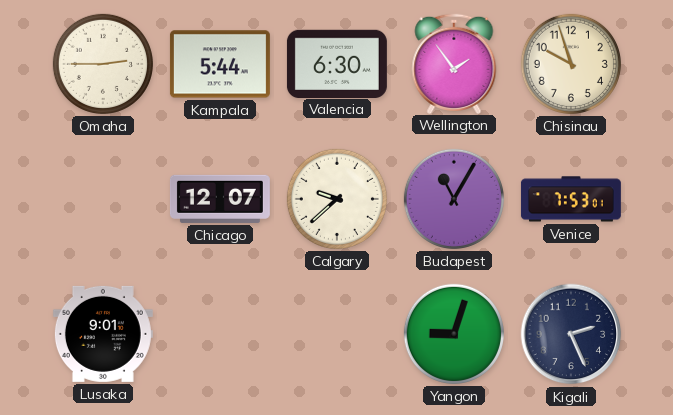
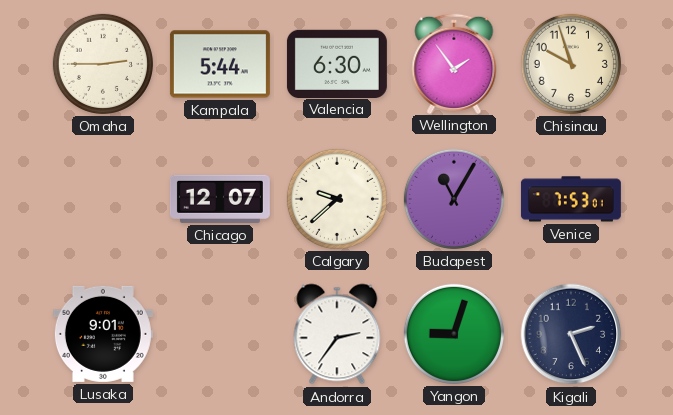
Andorra: none -> 2:36
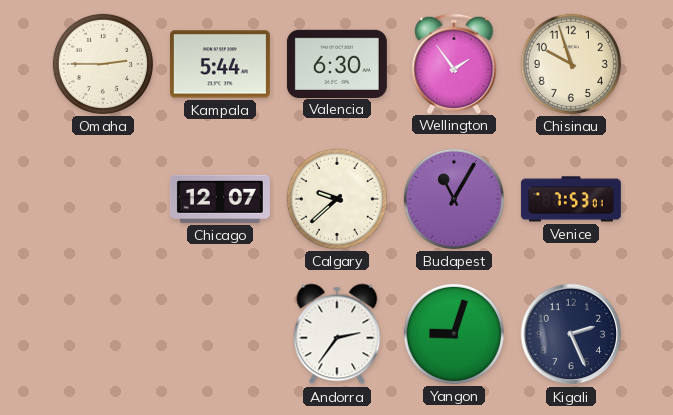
Lusaka: 9:01 -> none
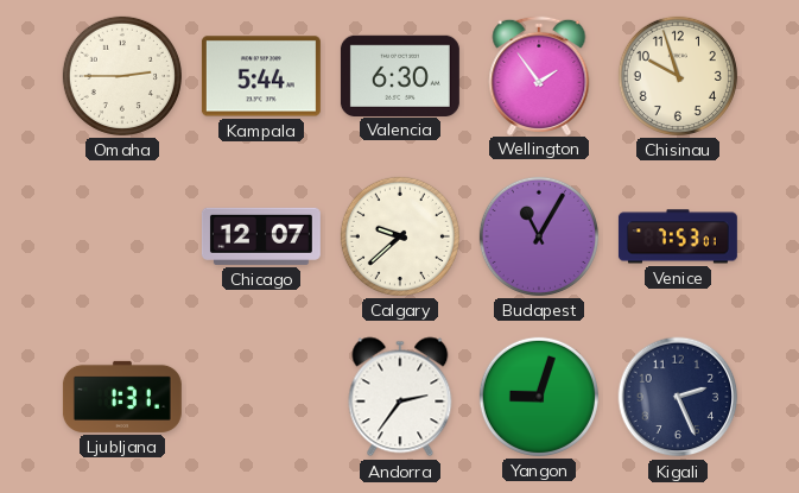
Ljubljana: none -> 1:31
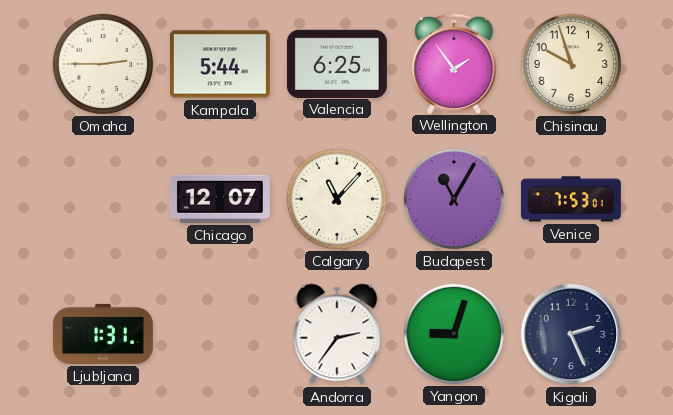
Valencia: 6:30 -> 6:25
Calgary: 9:38 -> 11:07
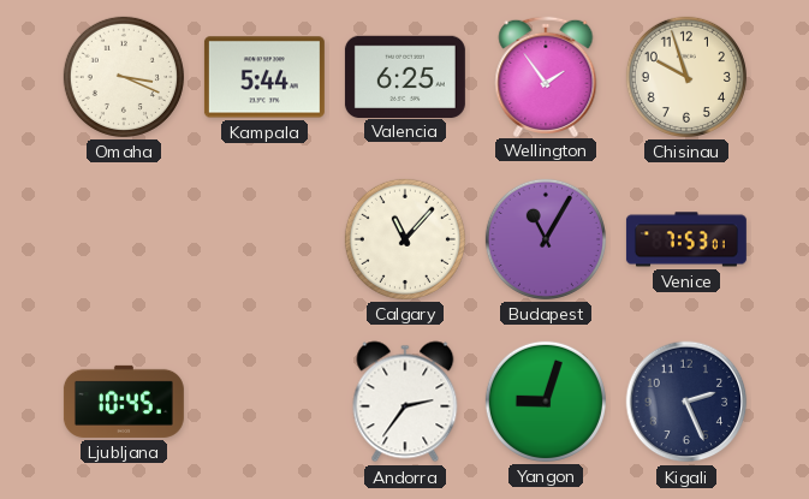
Omaha: 2:45 -> 3:19
Chicago: 12:07 -> none
Ljubljana: 1:31 -> 10:45
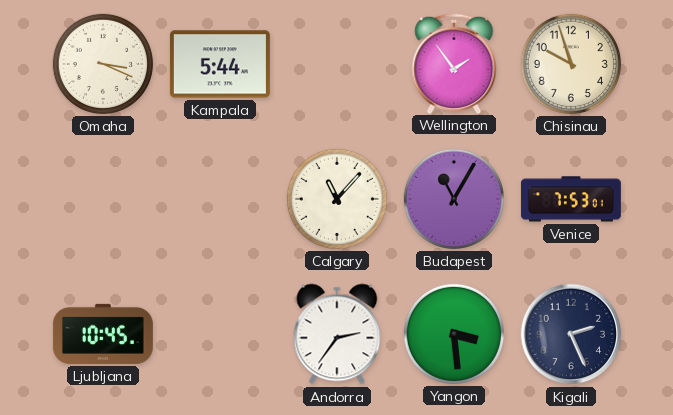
Valencia: 6:25 -> none
Yangon: 9:03 -> 3:29
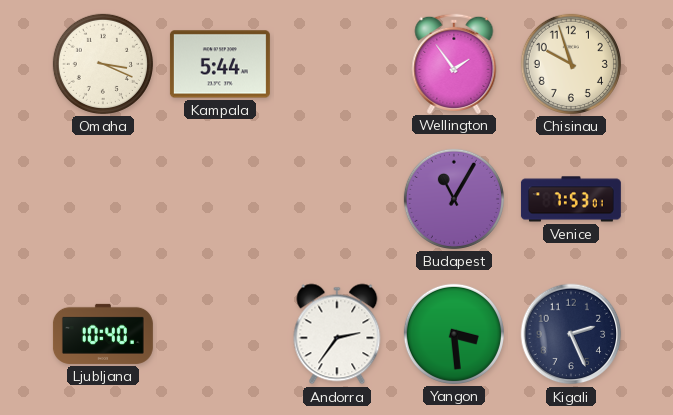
Calgary: 11:07 -> none
Ljubljana: 10:45 -> 10:40
